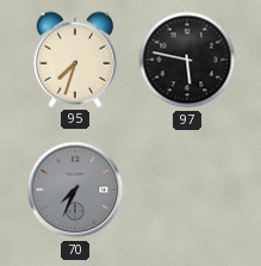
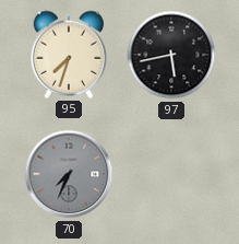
97: 5:47 -> 5:43
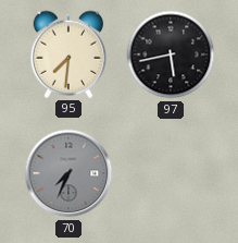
95: 7:33 -> 7:31
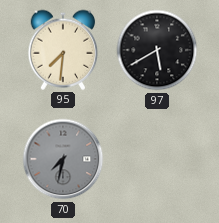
97: 5:43 -> 5:40
70: 7:34 -> 7:32
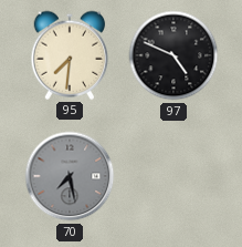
97: 5:40 -> 4:49
70: 7:32 -> 7:28
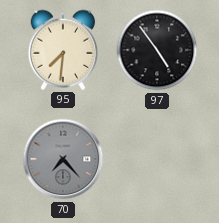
97: 4:49 -> 4:54
70: 7:28 -> 7:23
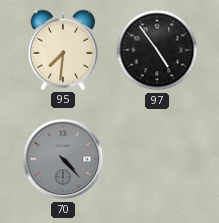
70: 7:23 -> 4:23
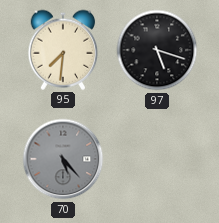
97: 4:54 -> 5:18
70: 4:23 -> 5:23
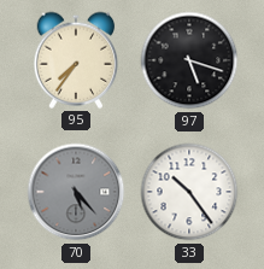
95: 7:31 -> 7:36
33: none -> 10:24
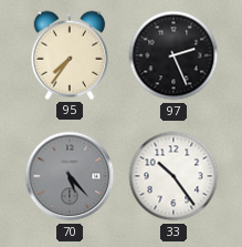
97: 5:18 -> 2:26
